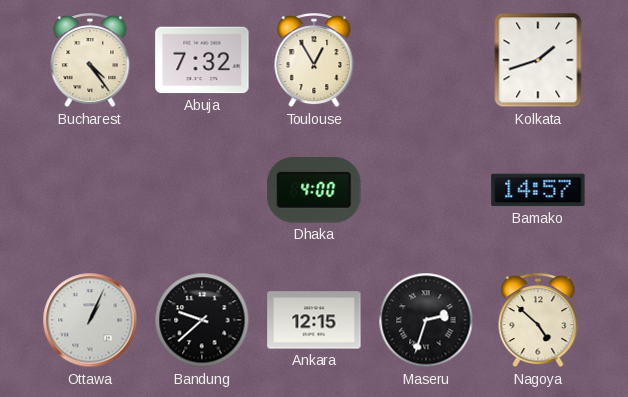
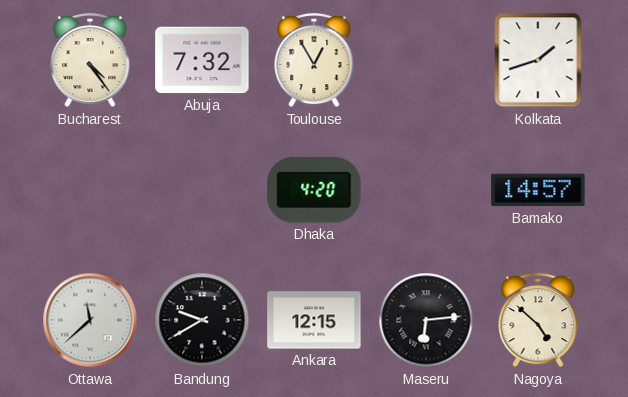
Dhaka: 4:00 -> 4:20
Ottawa: 1:04 -> 11:38
Bandung: 9:38 -> 9:40
Maseru: 2:33 -> 6:14
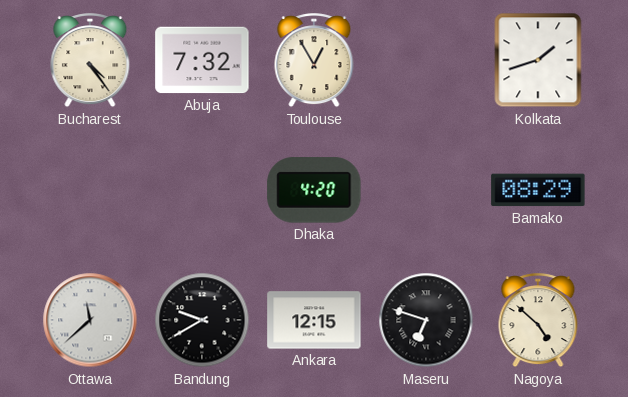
Bamako: 14:57 -> 08:29
Maseru: 6:14 -> 6:48
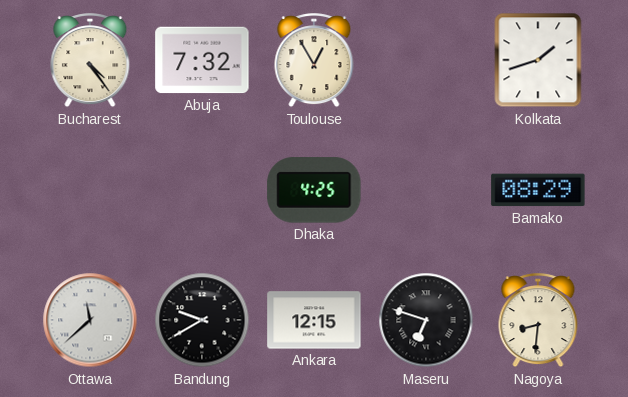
Dhaka: 4:20 -> 4:25
Nagoya: 4:52 -> 8:31
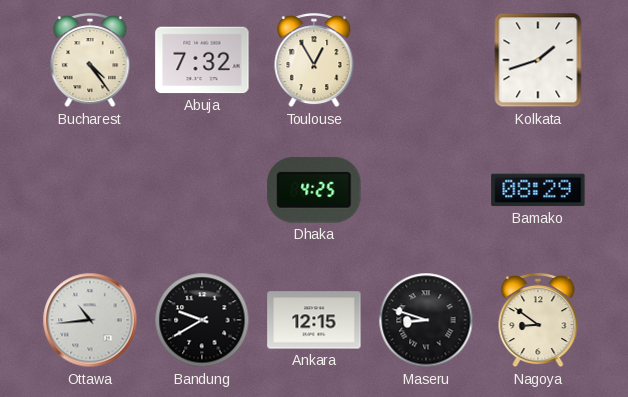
Ottawa: 11:38 -> 10:44
Maseru: 6:48 -> 8:48
Nagoya: 8:31 -> 8:51
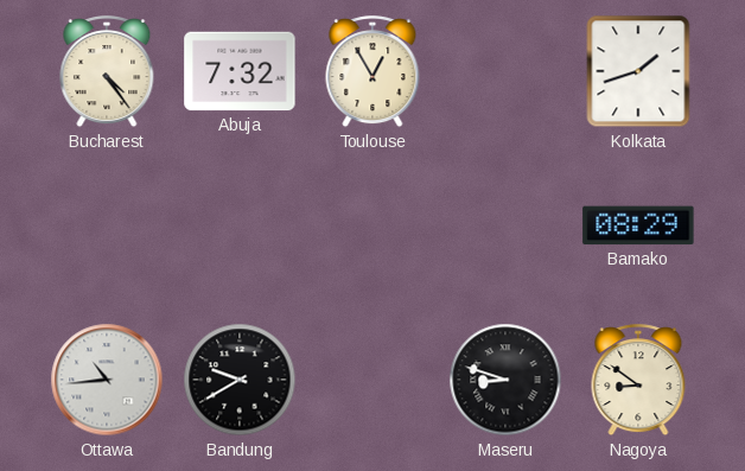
Dhaka: 4:25 -> none
Ankara: 12:15 -> none
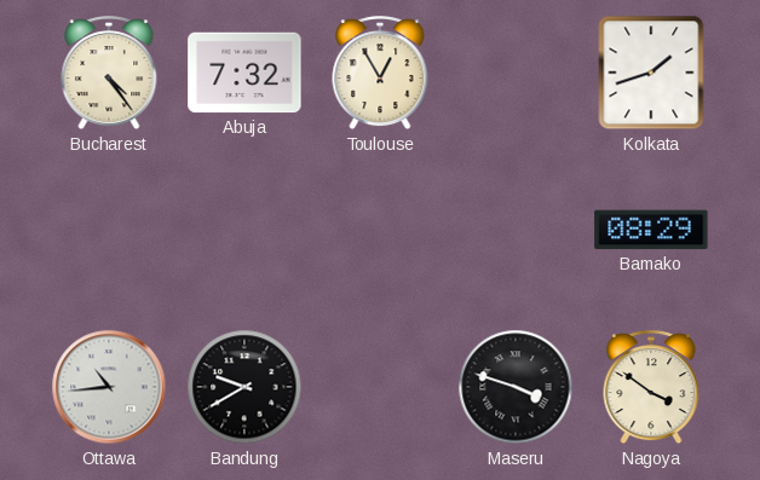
Maseru: 8:48 -> 3:48
Nagoya: 8:51 -> 3:51
